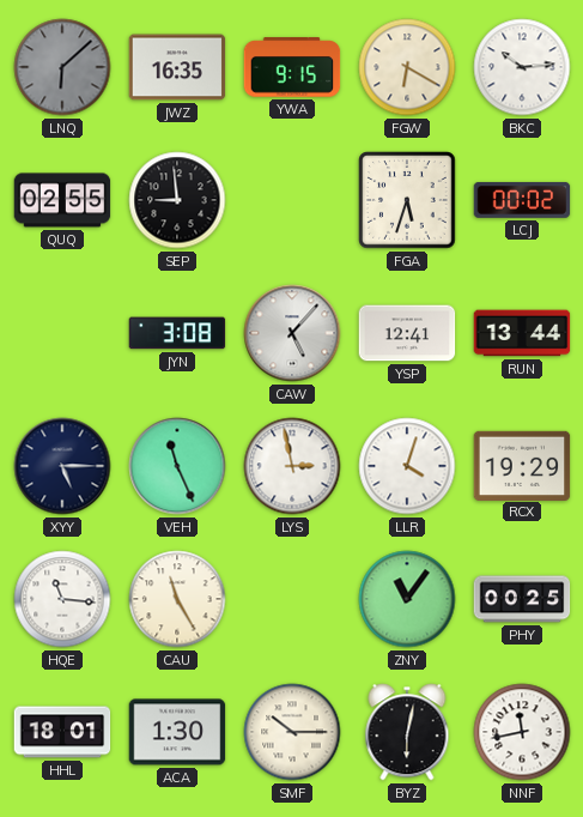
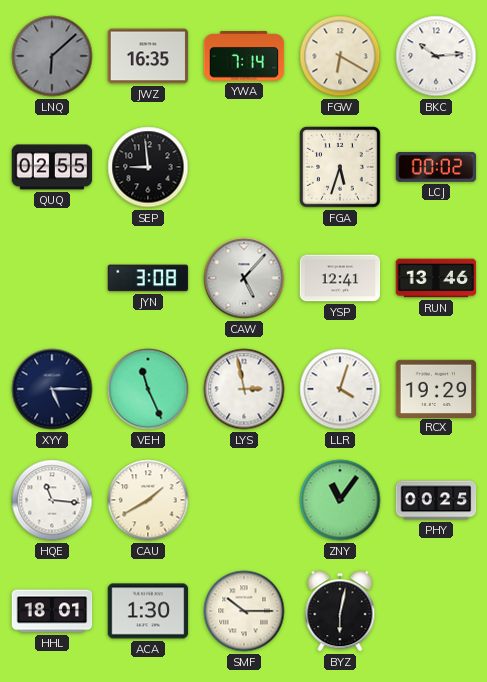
YWA: 9:15 -> 7:14
RUN: 13:44 -> 13:46
CAU: 11:25 -> 1:40
NNF: 11:43 -> none
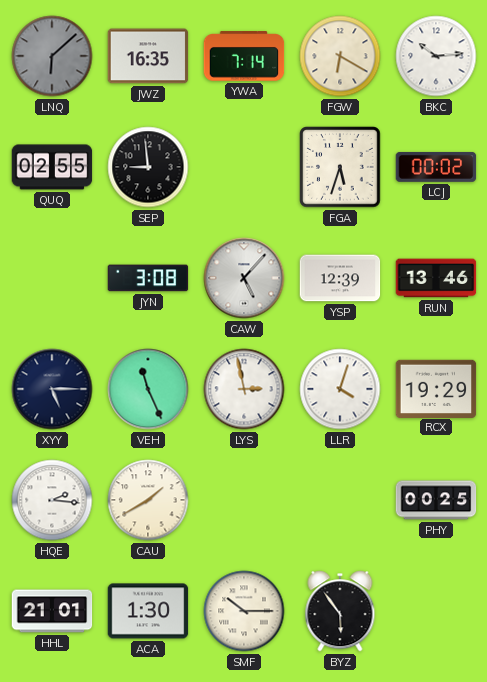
YSP: 12:41 -> 12:39
HQE: 11:16 -> 2:16
ZNY: 11:06 -> none
HHL: 18:01 -> 21:01
BYZ: 6:02 -> 5:54
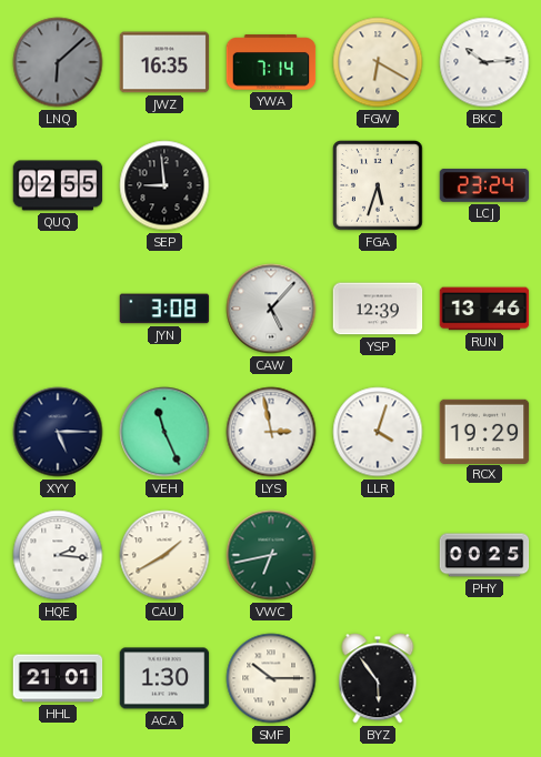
LCJ: 00:02 -> 23:24
VWC: none -> 6:43
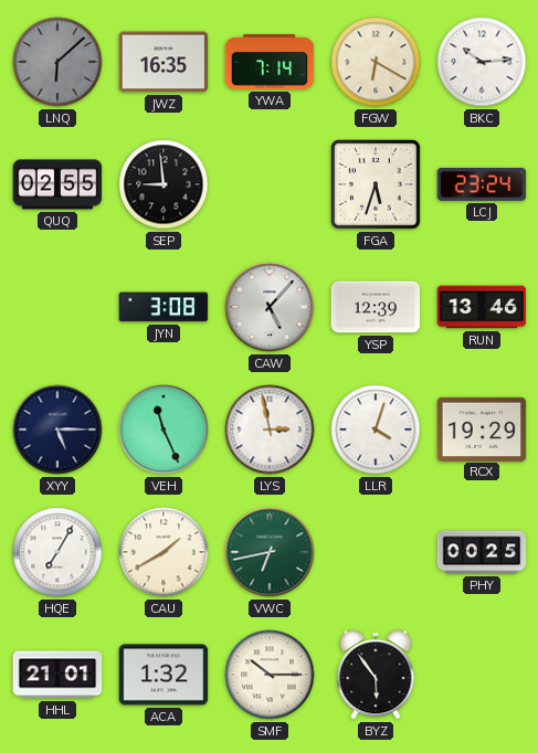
HQE: 2:16 -> 7:05
ACA: 1:30 -> 1:32
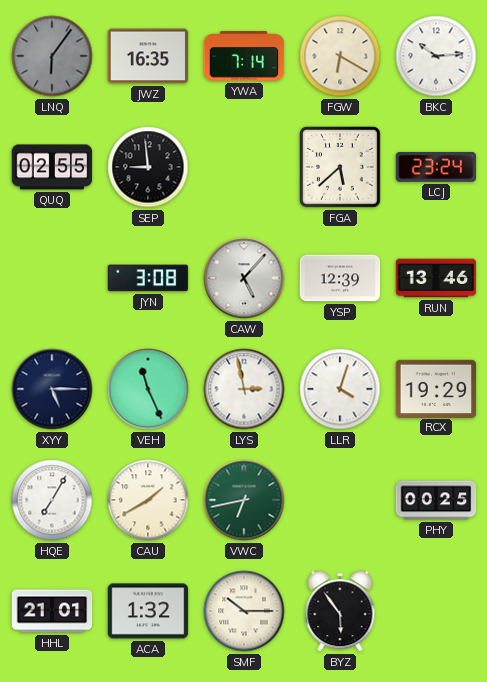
LNQ: 6:08 -> 6:06
FGA: 5:33 -> 5:38
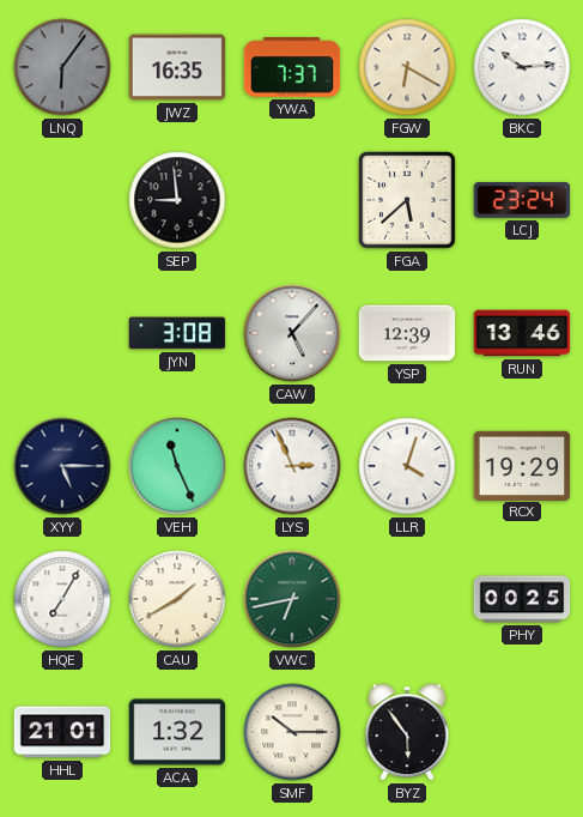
YWA: 7:14 -> 7:37
QUQ: 02:55 -> none
LYS: 2:58 -> 2:56
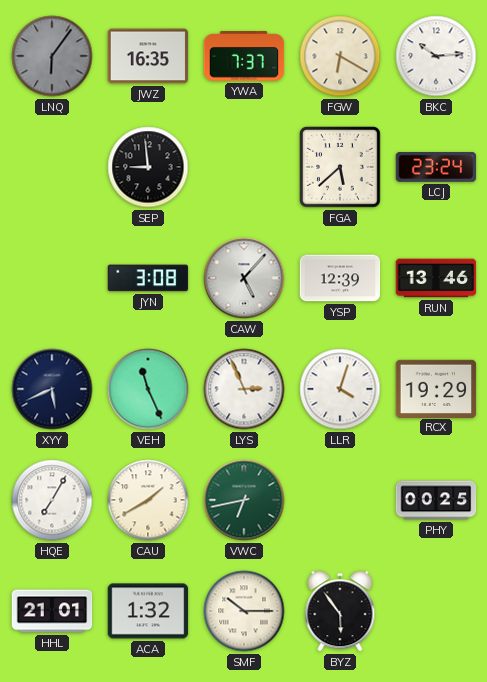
XYY: 5:15 -> 5:41
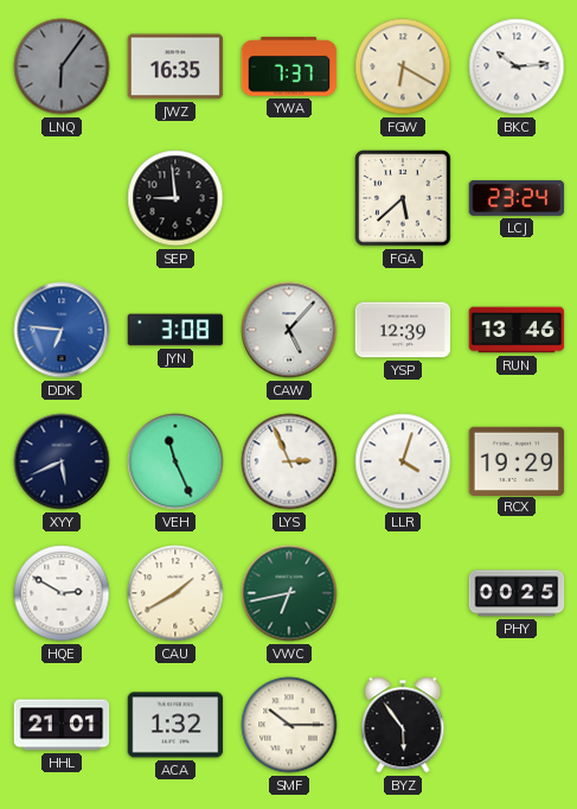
DDK: none -> 6:46
HQE: 7:05 -> 2:50
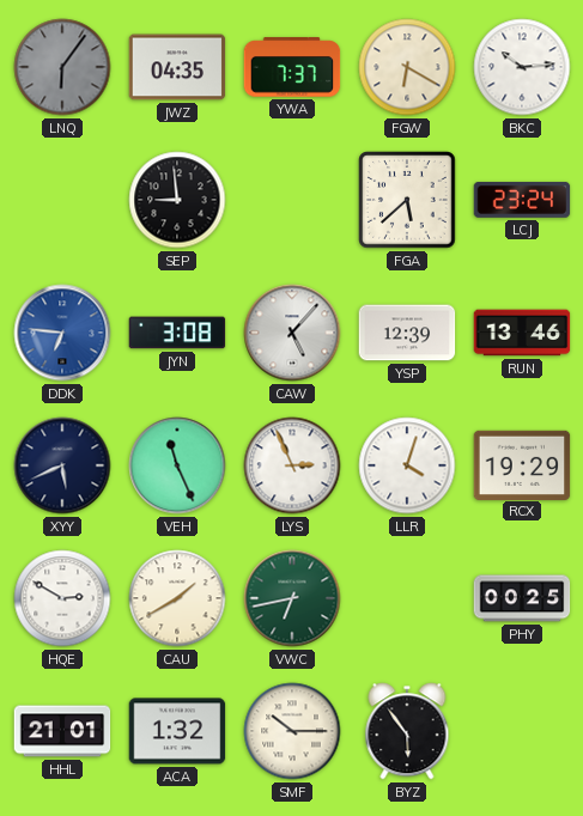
JWZ: 16:35 -> 04:35
